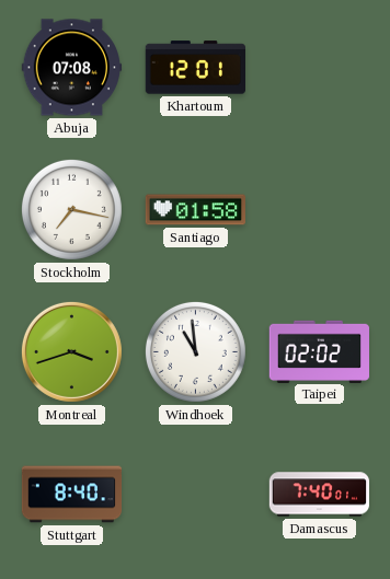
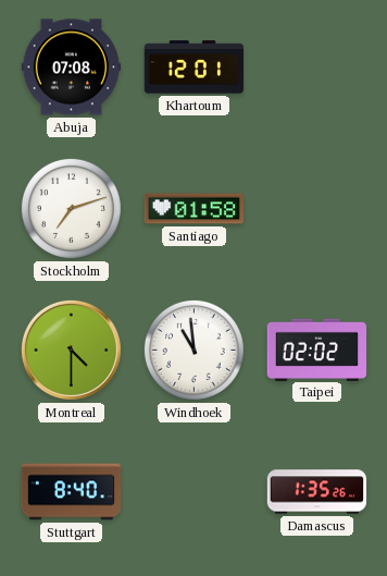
Stockholm: 7:17 -> 7:12
Montreal: 3:42 -> 4:30
Damascus: 7:40 -> 1:35
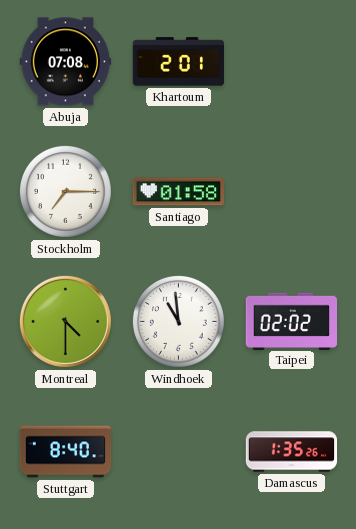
Khartoum: 12:01 -> 2:01
Stockholm: 7:12 -> 7:15
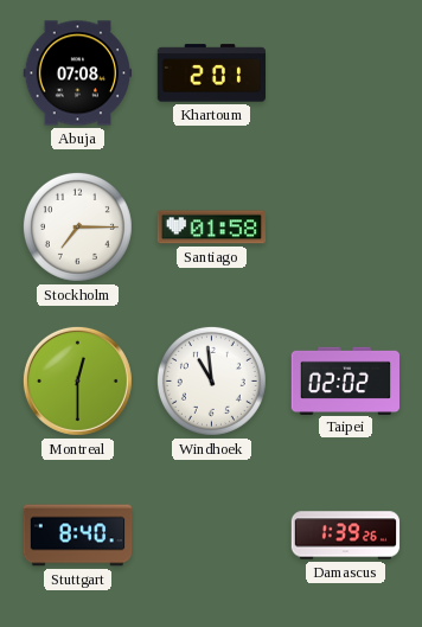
Montreal: 4:30 -> 12:30
Damascus: 1:35 -> 1:39
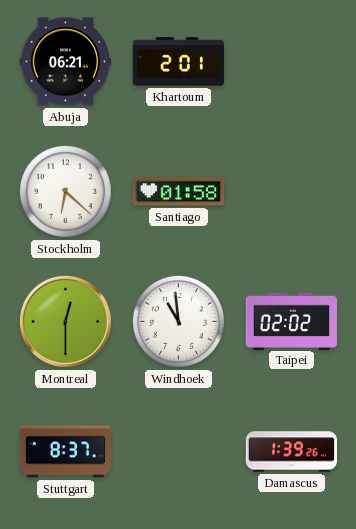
Abuja: 07:08 -> 06:21
Stockholm: 7:15 -> 6:22
Stuttgart: 8:40 -> 8:37
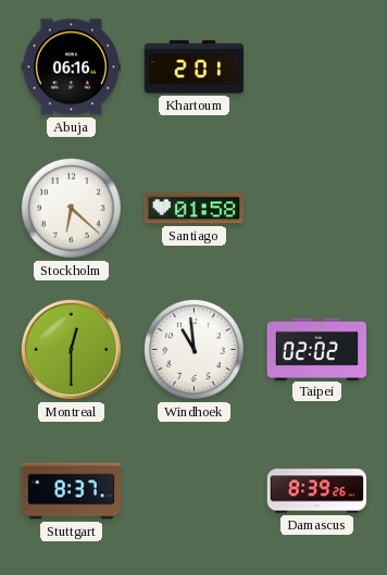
Abuja: 06:21 -> 06:16
Damascus: 1:39 -> 8:39
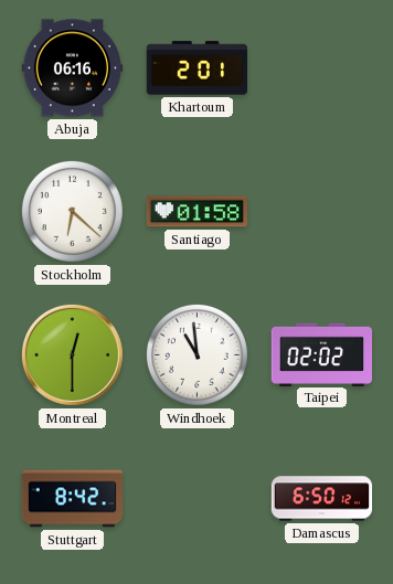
Stuttgart: 8:37 -> 8:42
Damascus: 8:39 -> 6:50
